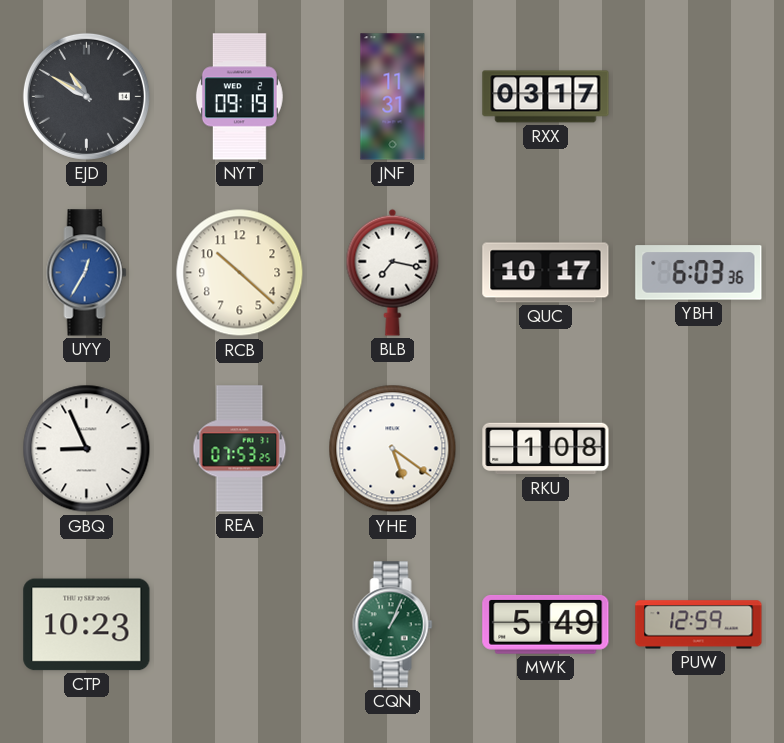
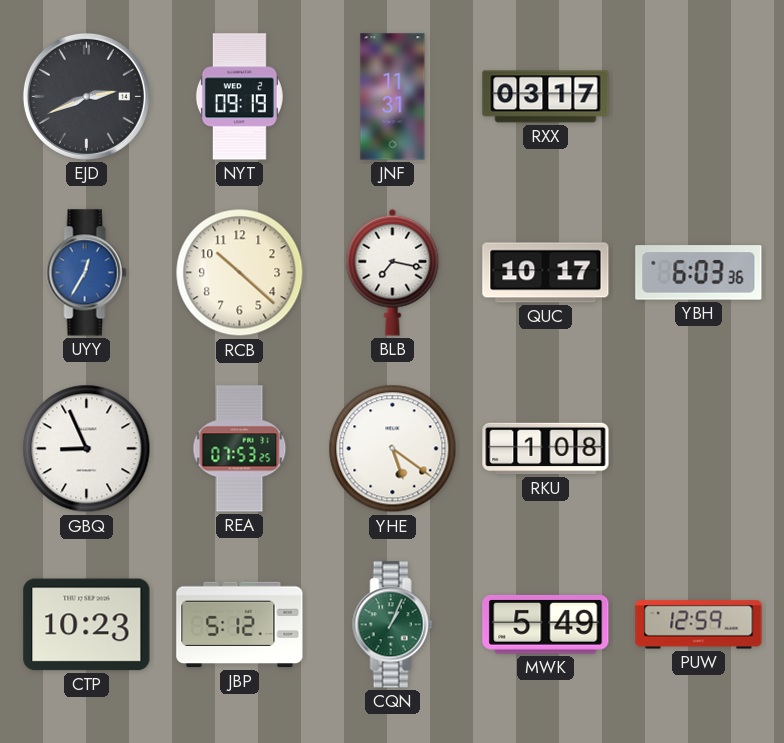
EJD: 10:50 -> 2:41
JBP: none -> 5:12
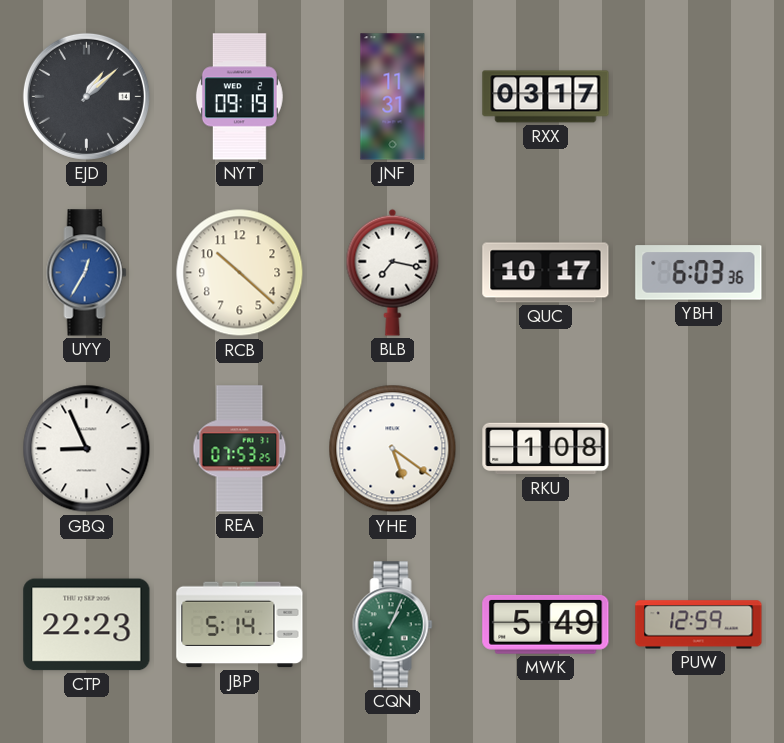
EJD: 2:41 -> 1:08
CTP: 10:23 -> 22:23
JBP: 5:12 -> 5:14
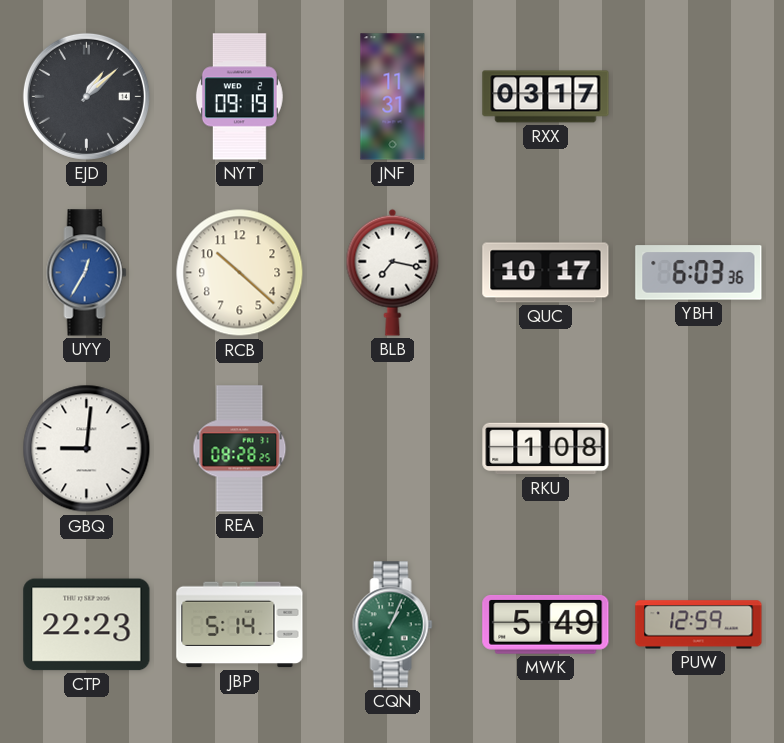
GBQ: 8:56 -> 9:01
REA: 07:53 -> 08:28
YHE: 5:21 -> none
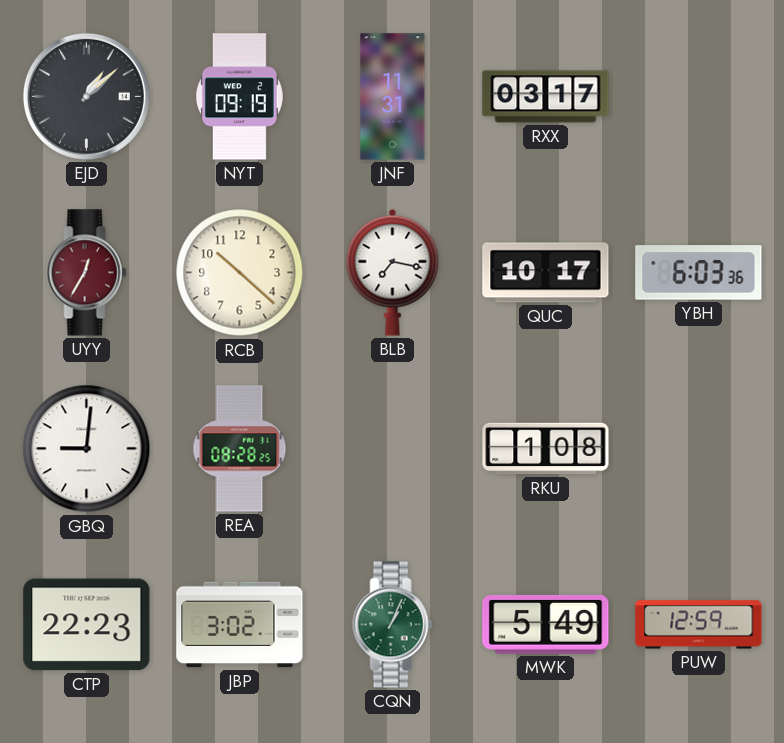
UYY dial: blue -> burgundy
JBP: 5:14 -> 3:02
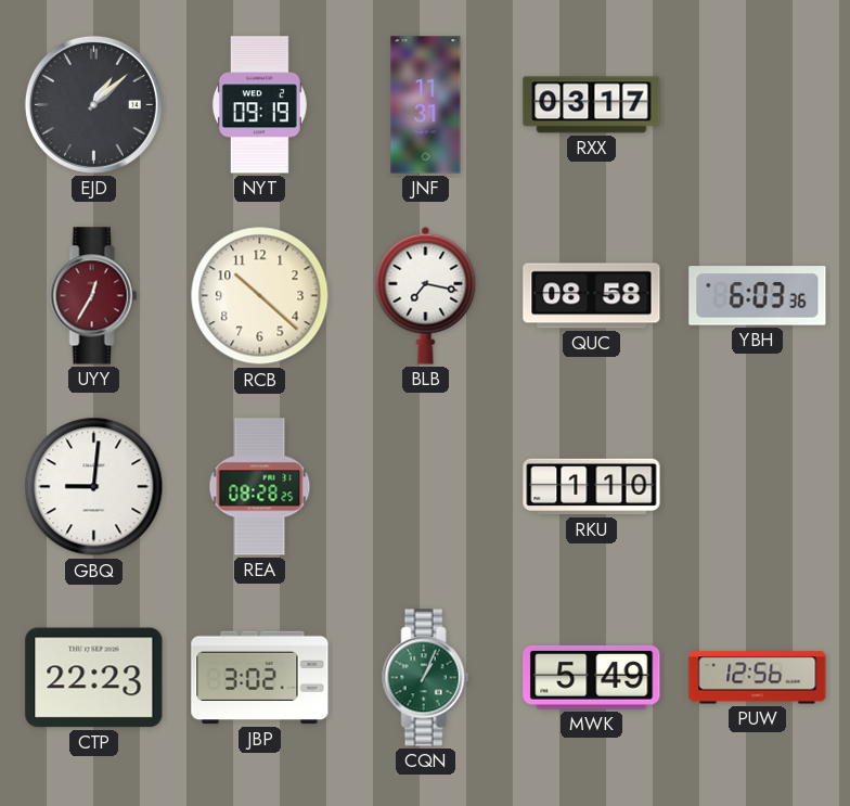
QUC: 10:17 -> 08:58
RKU: 1:08 -> 1:10
PUW: 12:59 -> 12:56
